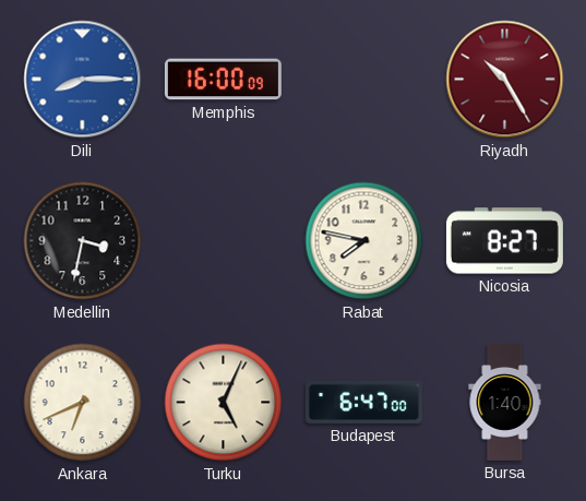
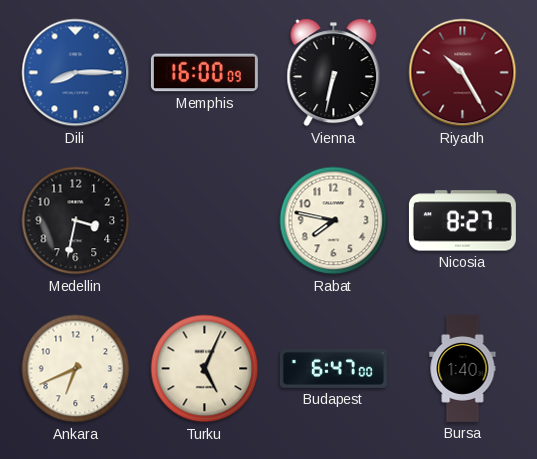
Vienna: none -> 6:32
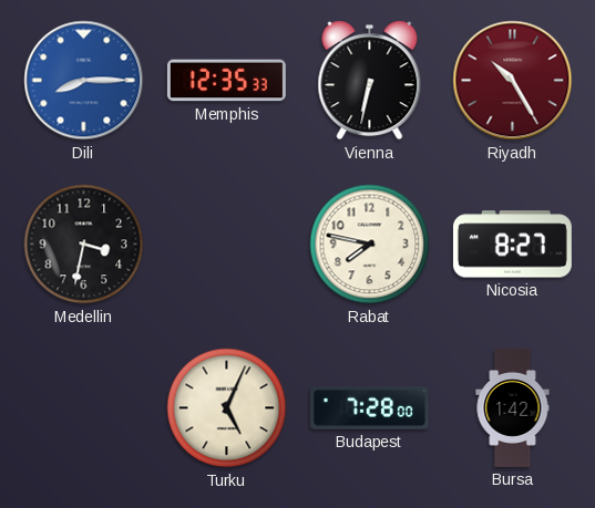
Memphis: 16:00 -> 12:35
Ankara: 6:41 -> none
Budapest: 6:47 -> 7:28
Bursa: 1:40 -> 1:42
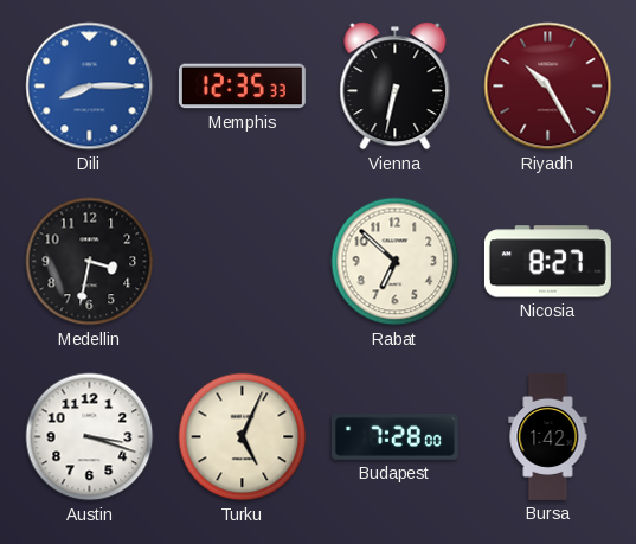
Rabat: 7:47 -> 6:52
Austin: none -> 3:18
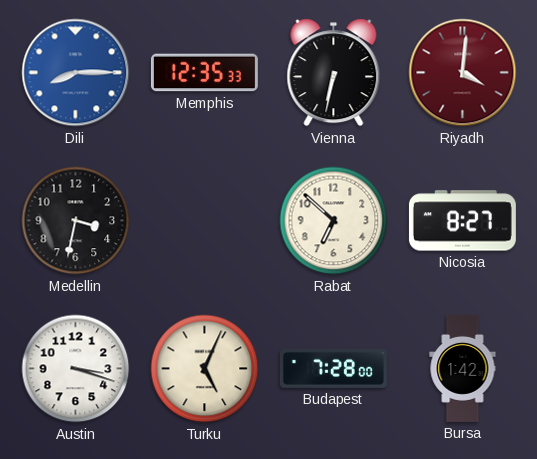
Riyadh: 10:25 -> 4:01
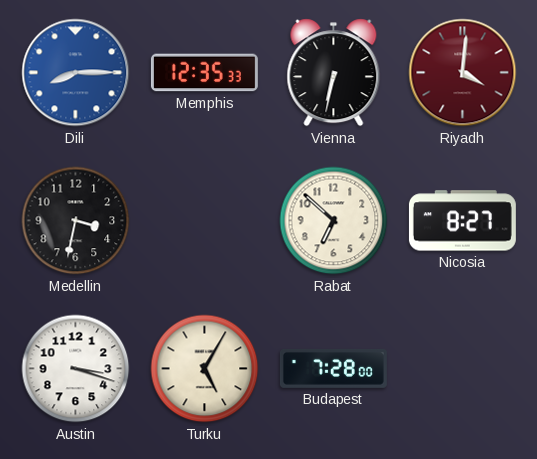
Turku: 5:04 -> 5:05
Bursa: 1:42 -> none
